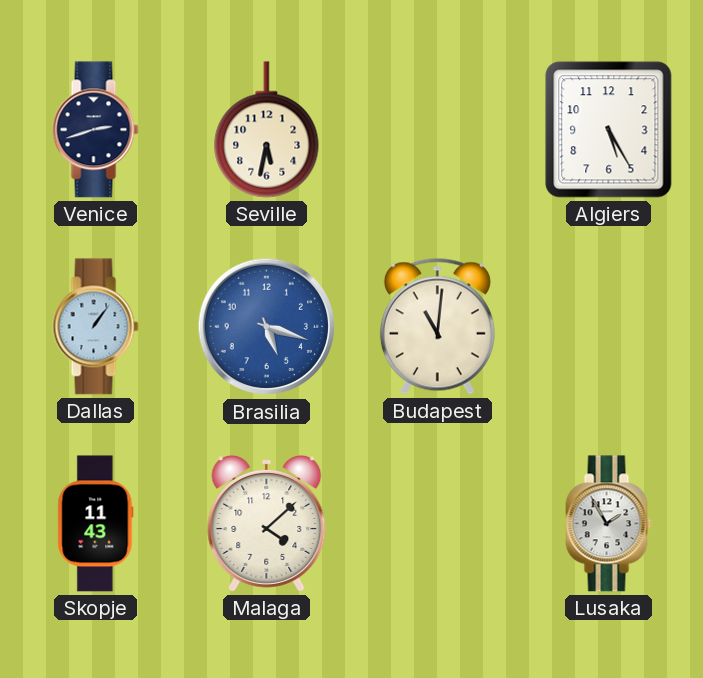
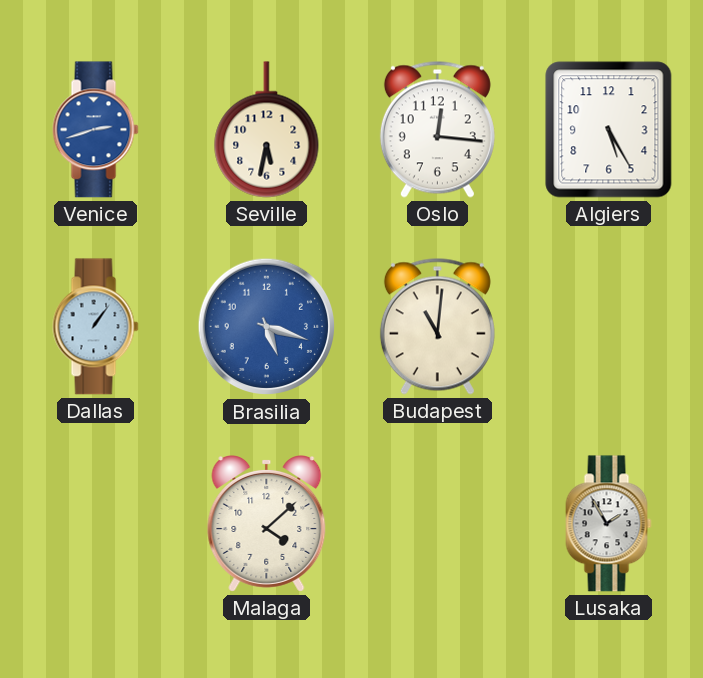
Venice dial: navy -> blue
Oslo: none -> 12:16
Skopje: 11:43 -> none
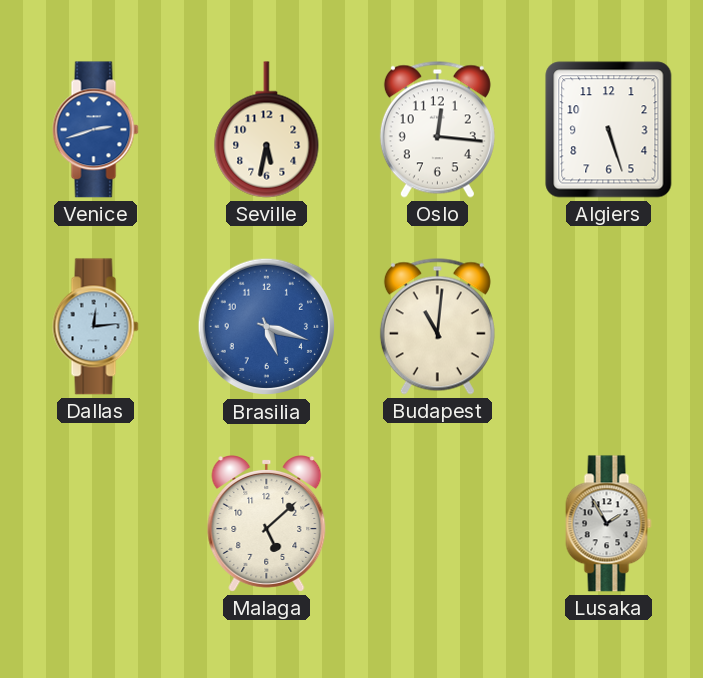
Algiers: 5:25 -> 5:27
Dallas: 1:06 -> 12:14
Malaga: 4:08 -> 5:08
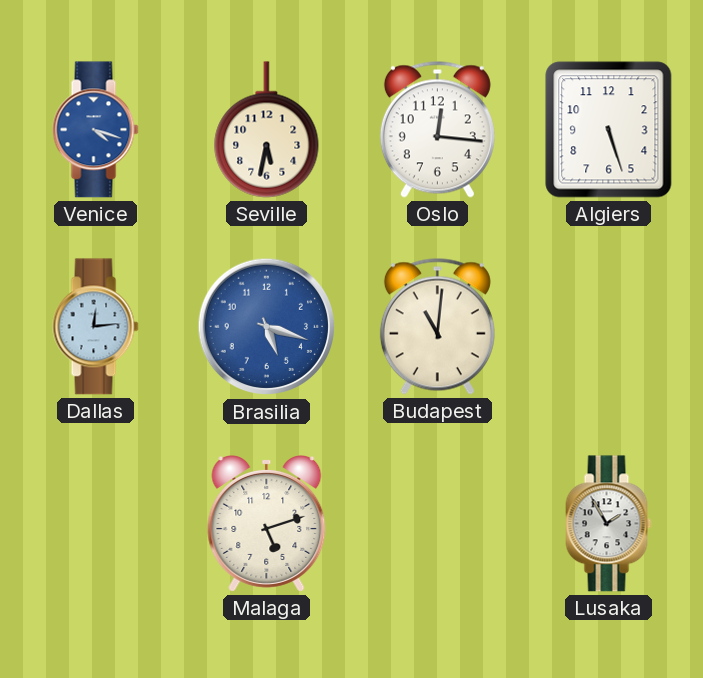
Venice: 2:42 -> 4:18
Malaga: 5:08 -> 5:12
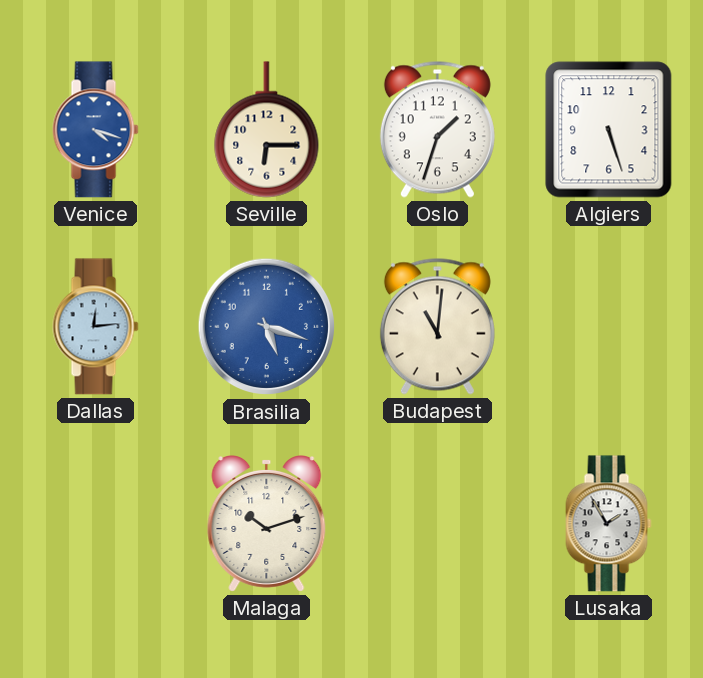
Seville: 5:32 -> 6:15
Oslo: 12:16 -> 1:33
Malaga: 5:12 -> 10:12
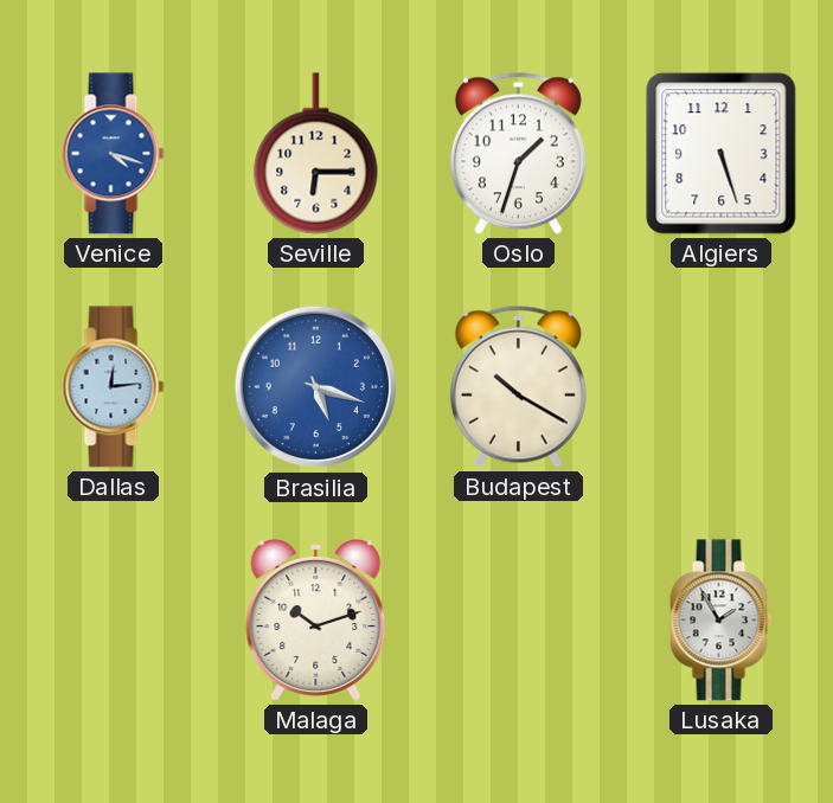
Budapest: 11:01 -> 10:20
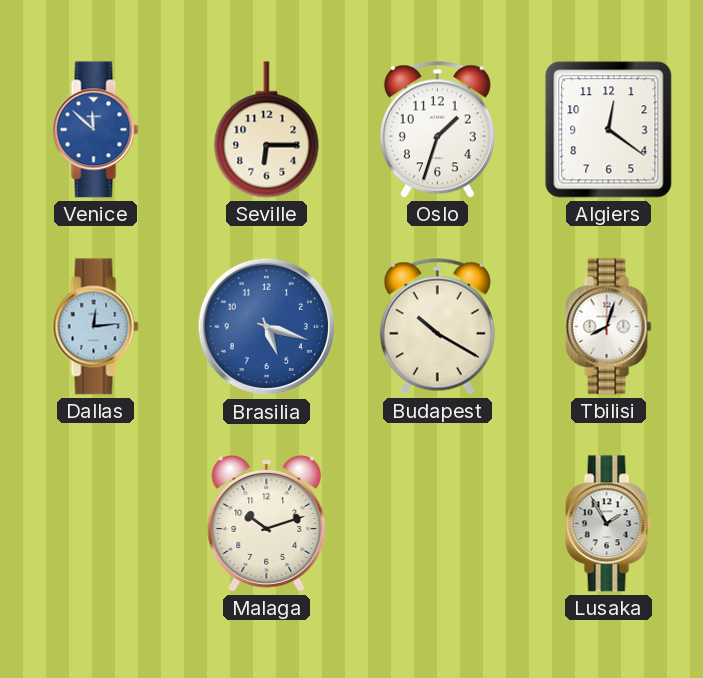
Venice: 4:18 -> 11:52
Algiers: 5:27 -> 12:21
Tbilisi: none -> 8:03
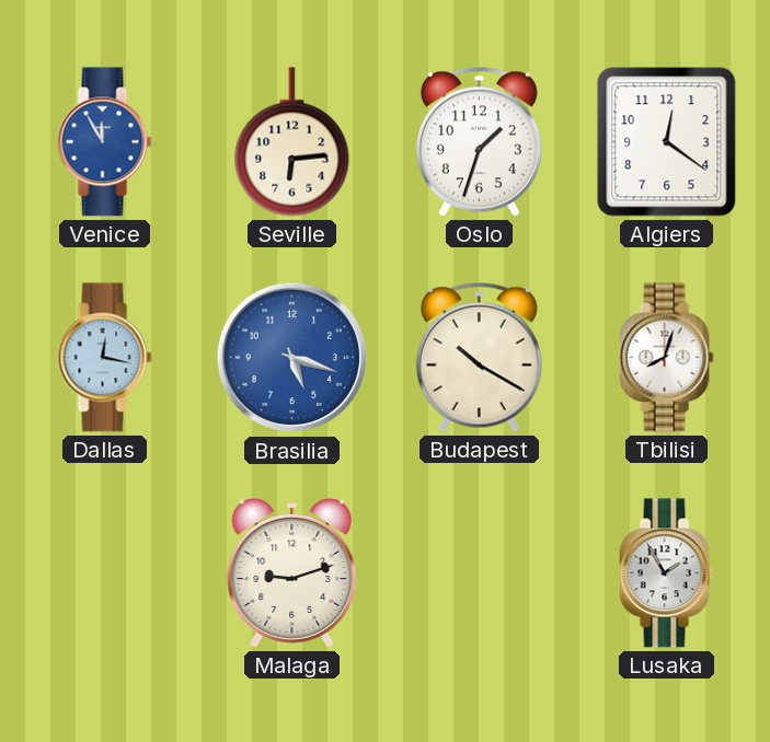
Venice: 11:52 -> 11:55
Seville: 6:15 -> 6:14
Dallas: 12:14 -> 12:17
Malaga: 10:12 -> 9:12
